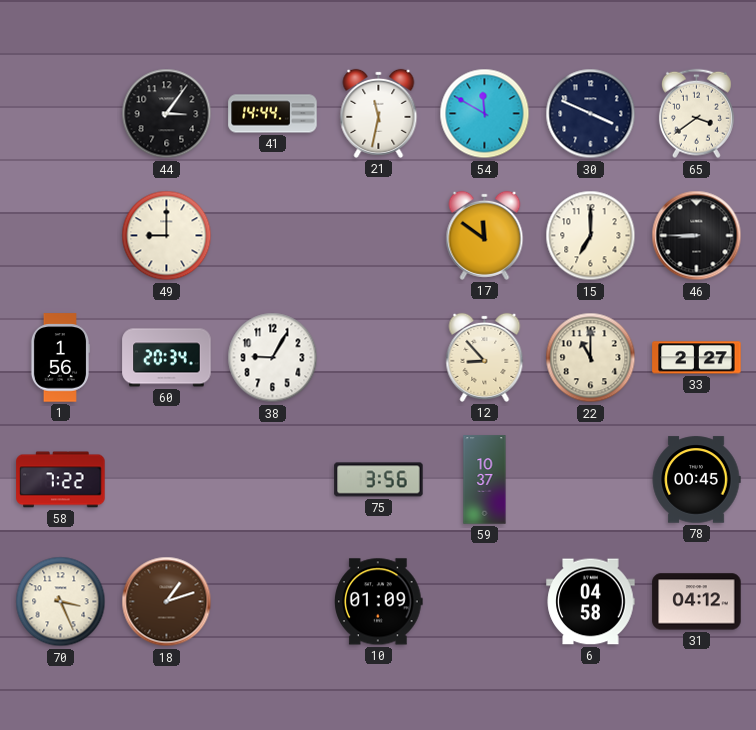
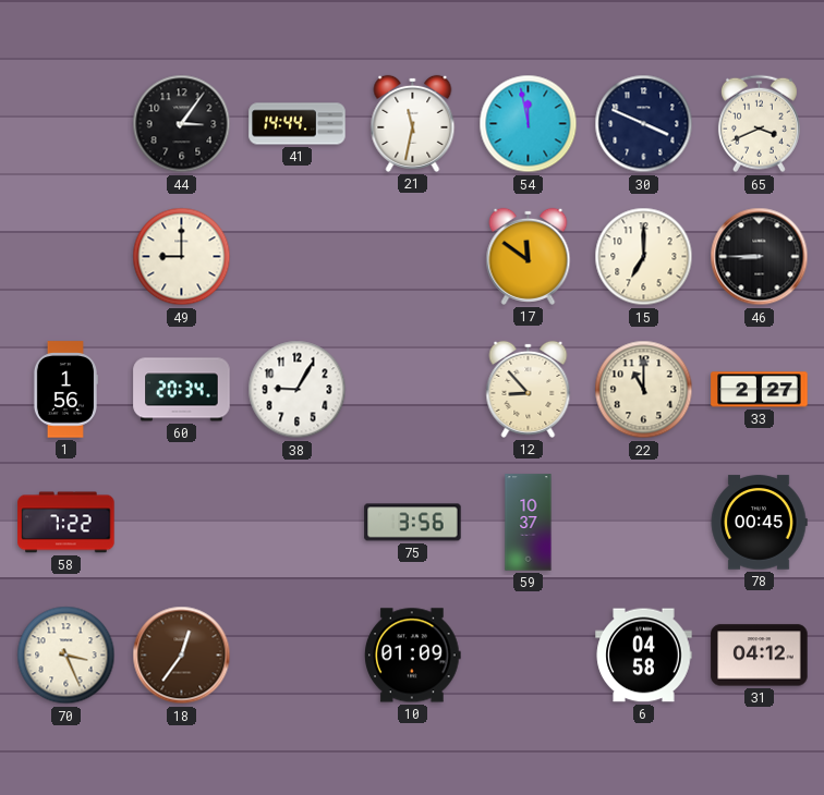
54: 11:50 -> 11:58
65: 3:39 -> 3:41
18: 1:12 -> 12:36
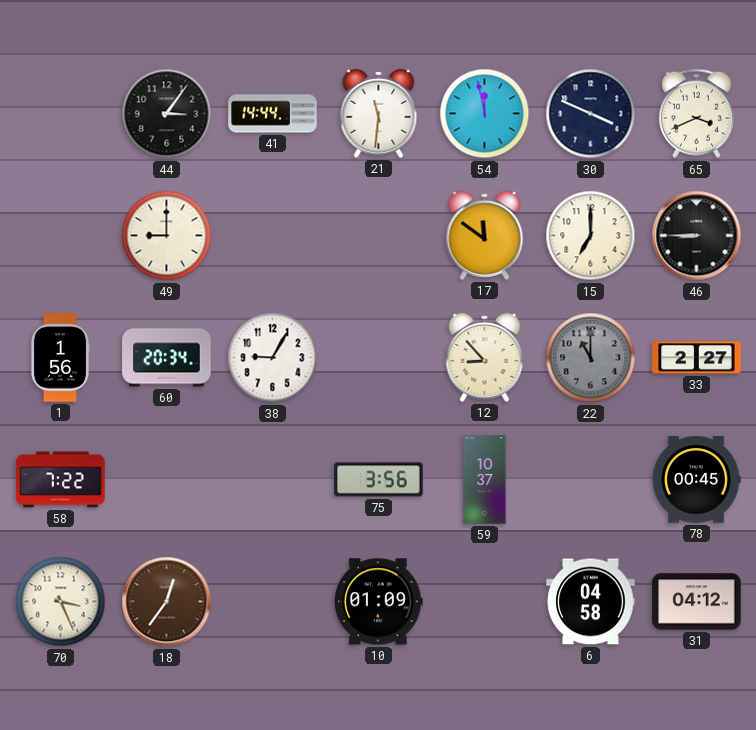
21: 11:32 -> 11:31
22 dial: cream -> grey
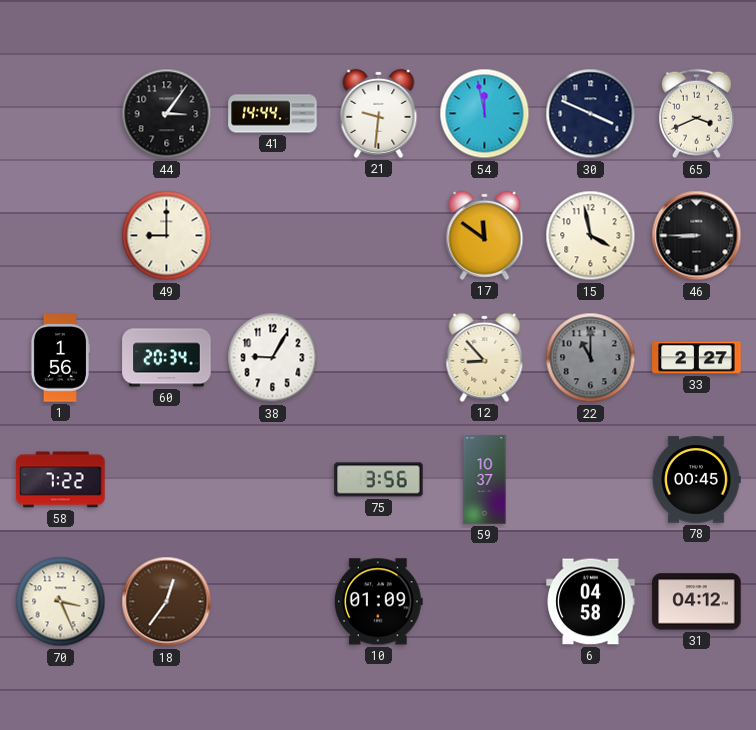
21: 11:31 -> 9:31
15: 7:00 -> 3:58
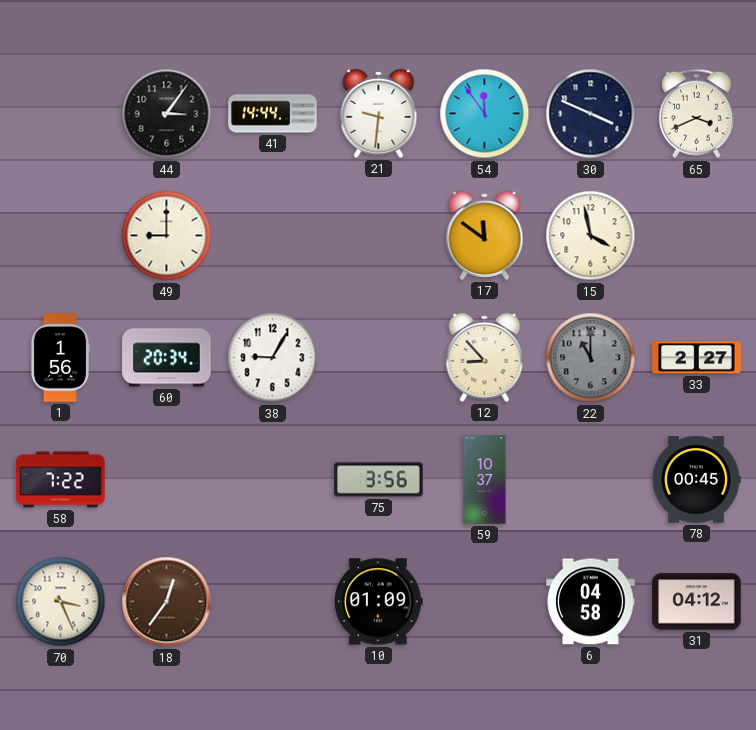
54: 11:58 -> 11:54
46: 8:45 -> none
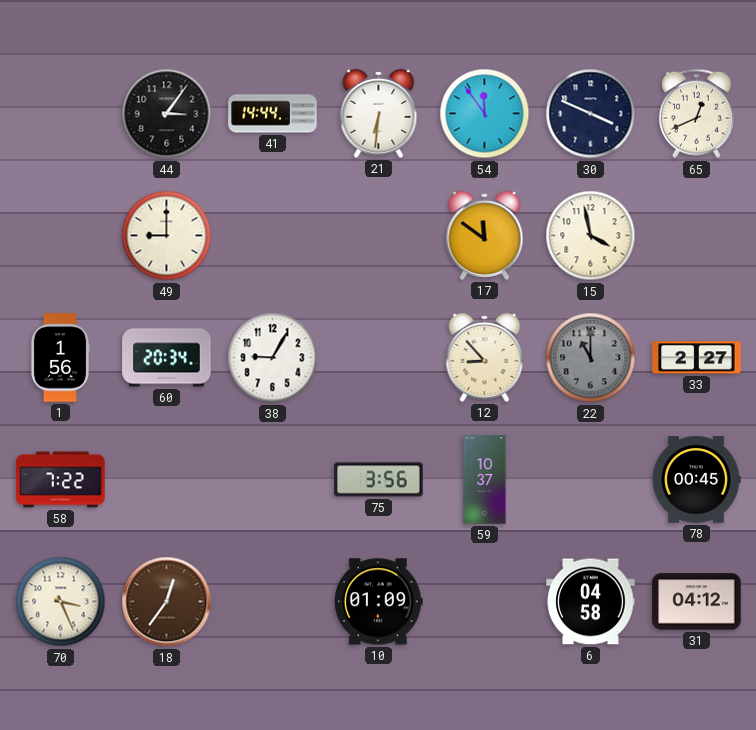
21: 9:31 -> 6:31
65: 3:41 -> 12:41
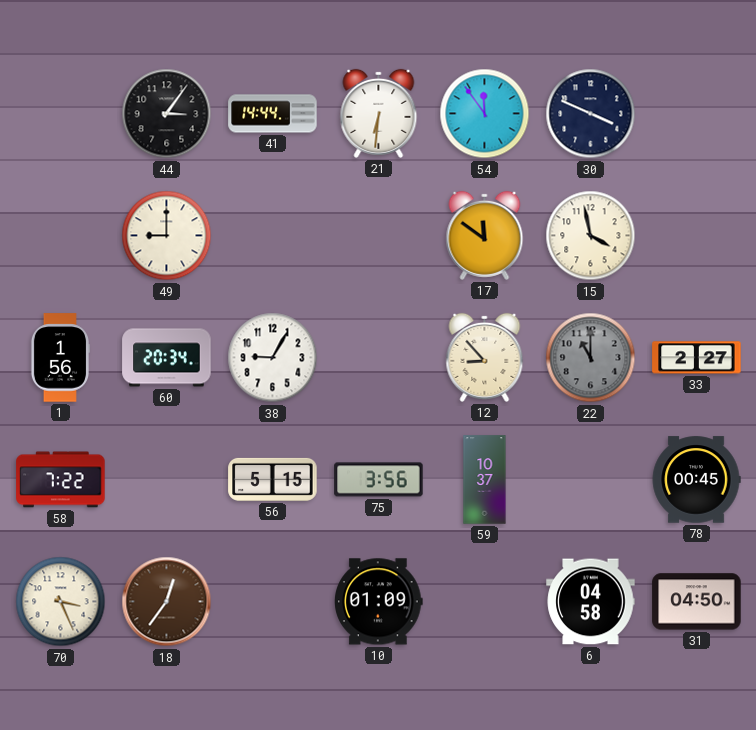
65: 12:41 -> none
56: none -> 5:15
31: 04:12 -> 04:50
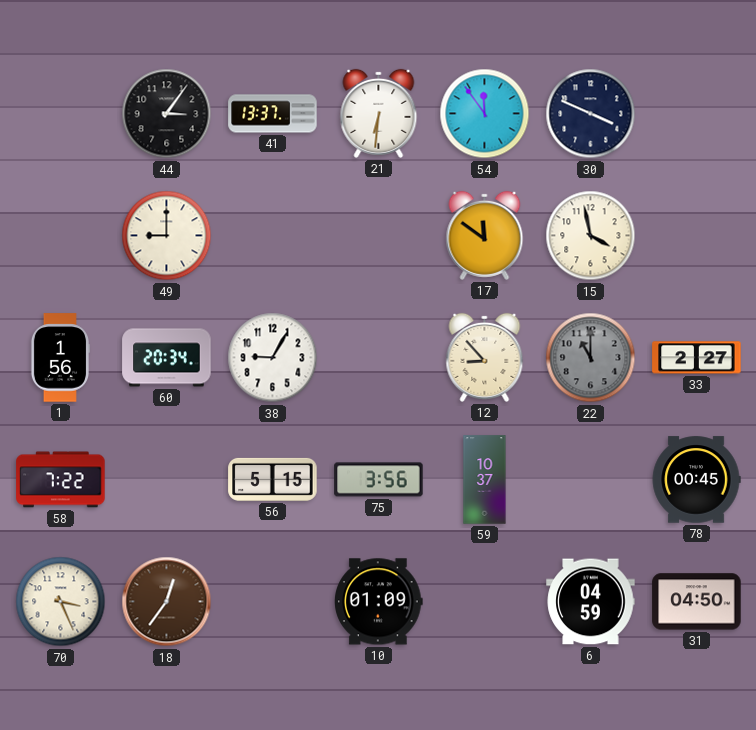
41: 14:44 -> 13:37
6: 04:58 -> 04:59
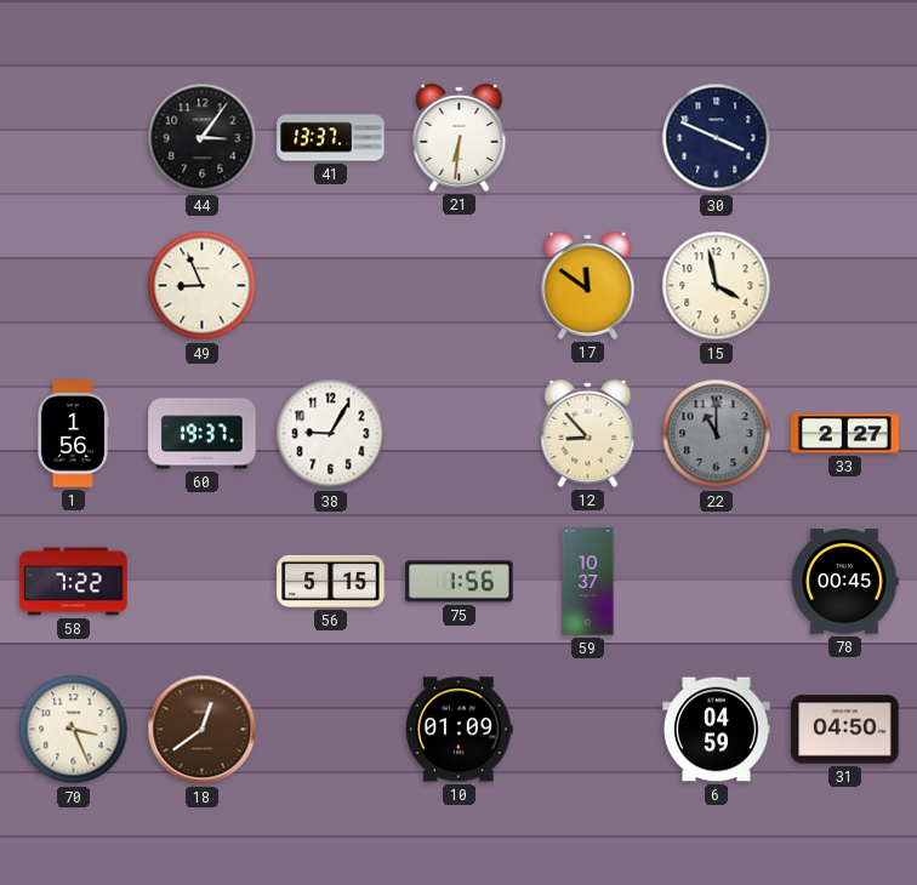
54: 11:54 -> none
49: 9:00 -> 8:56
60: 20:34 -> 19:37
75: 3:56 -> 1:56
18: 12:36 -> 12:39
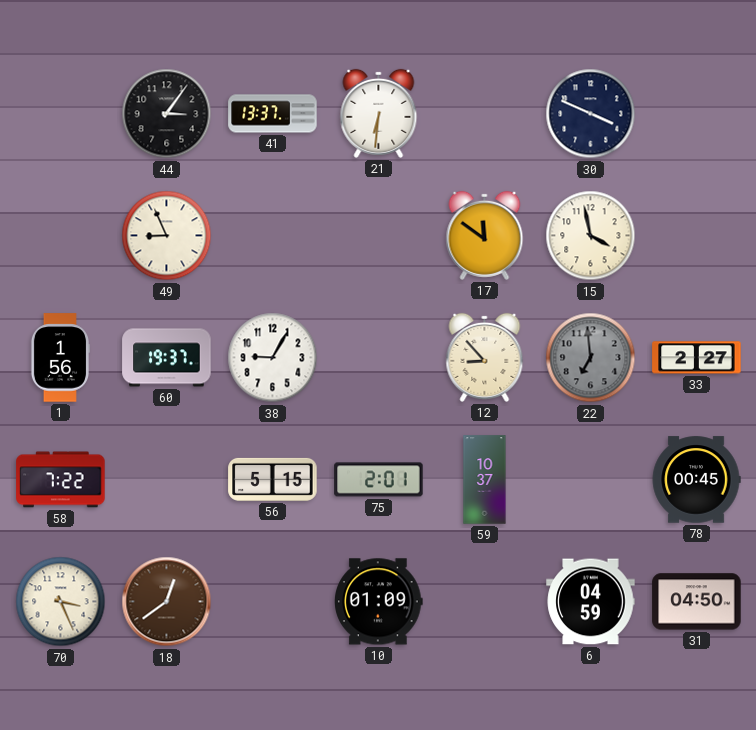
22: 11:00 -> 6:59
75: 1:56 -> 2:01
